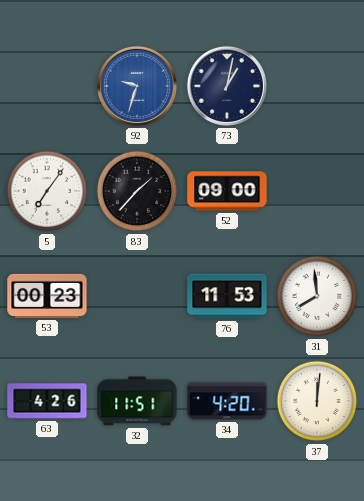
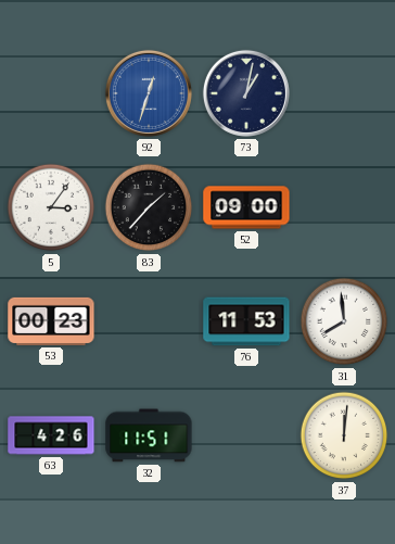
92: 9:33 -> 12:33
5: 7:06 -> 3:06
34: 4:20 -> none
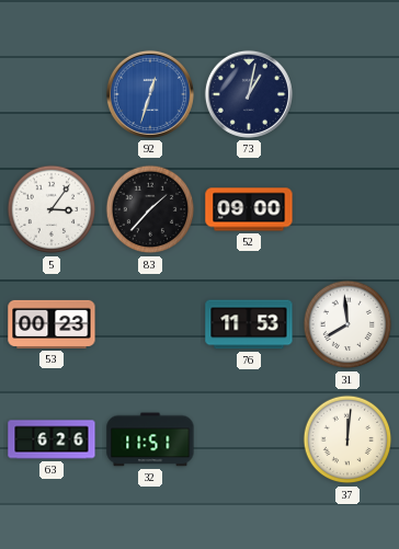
63: 4:26 -> 6:26
